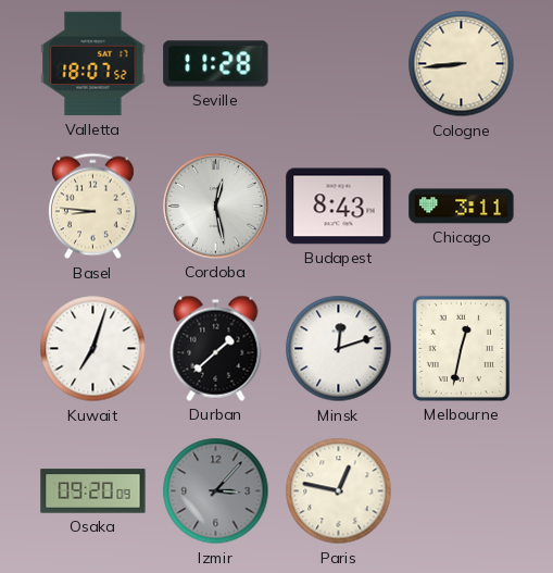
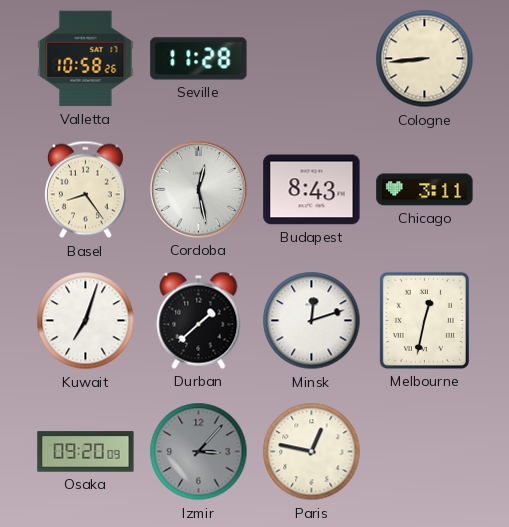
Valletta: 18:07 -> 10:58
Basel: 8:46 -> 8:24
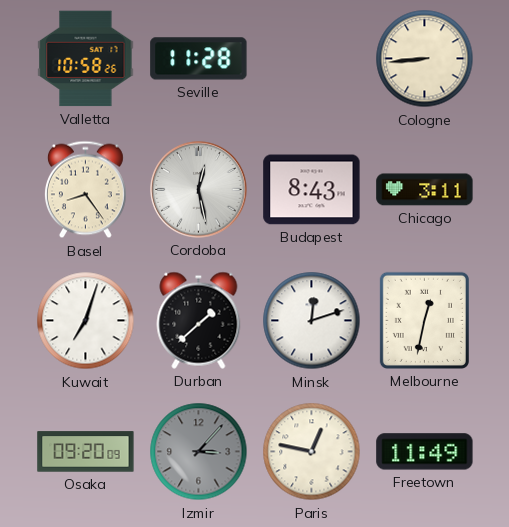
Freetown: none -> 11:49
